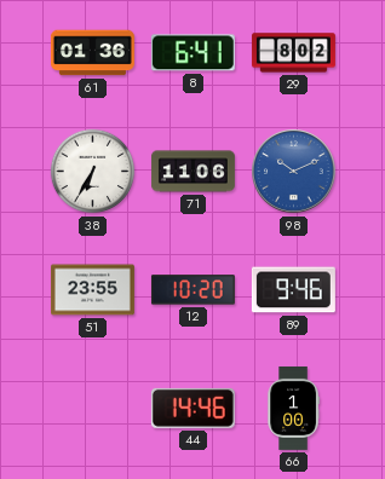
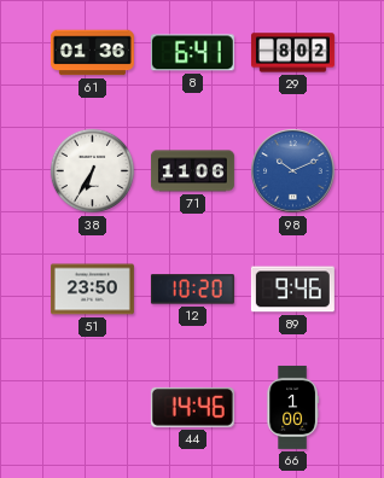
51: 23:55 -> 23:50
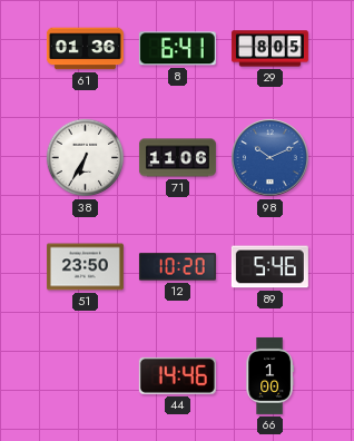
29: 8:02 -> 8:05
89: 9:46 -> 5:46
